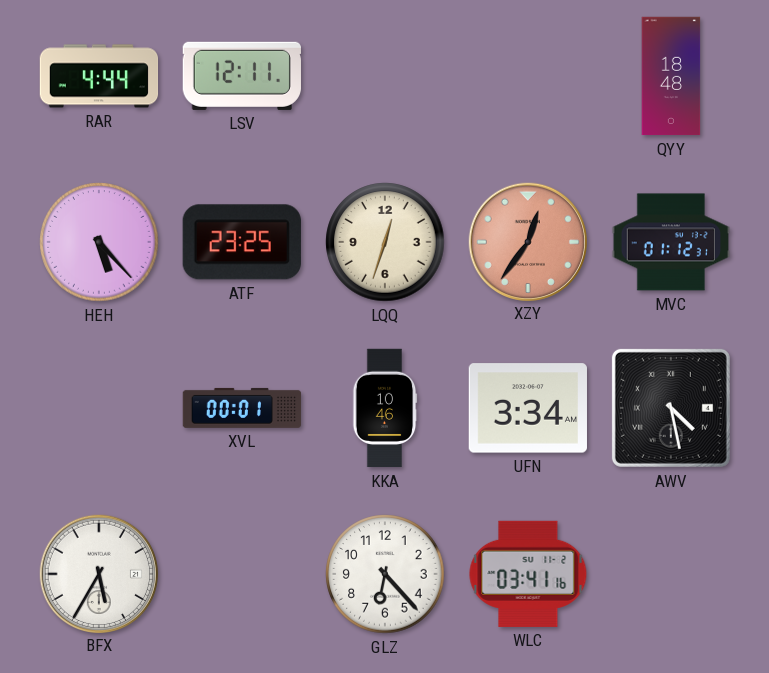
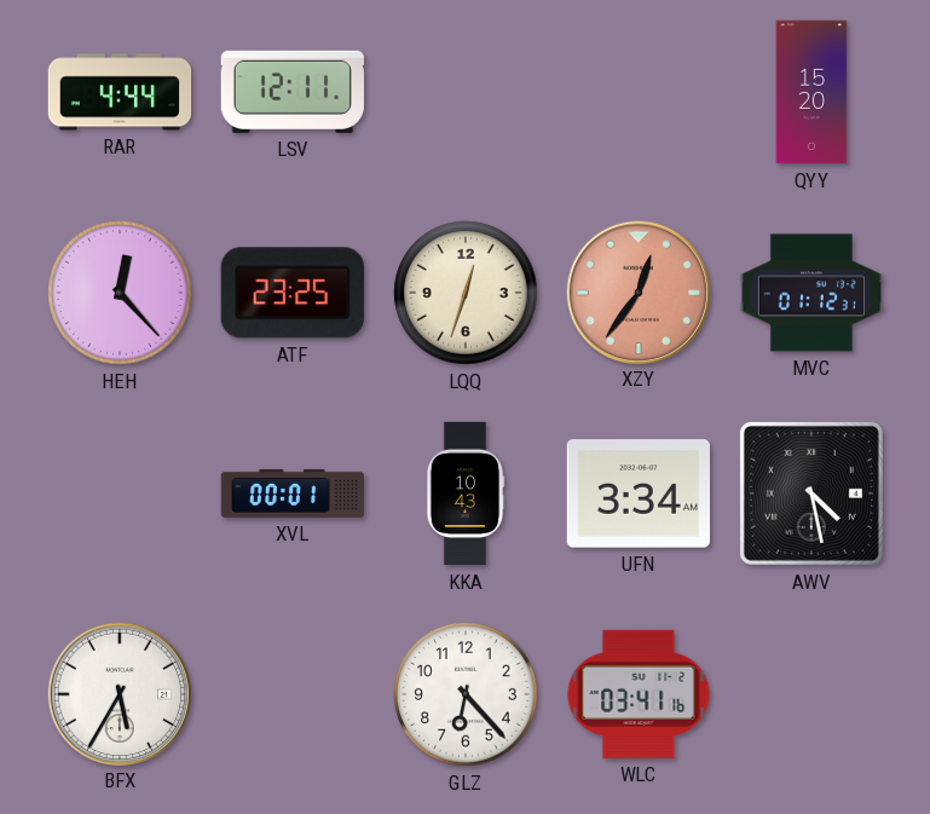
QYY: 18:48 -> 15:20
HEH: 5:23 -> 12:23
KKA: 10:46 -> 10:43
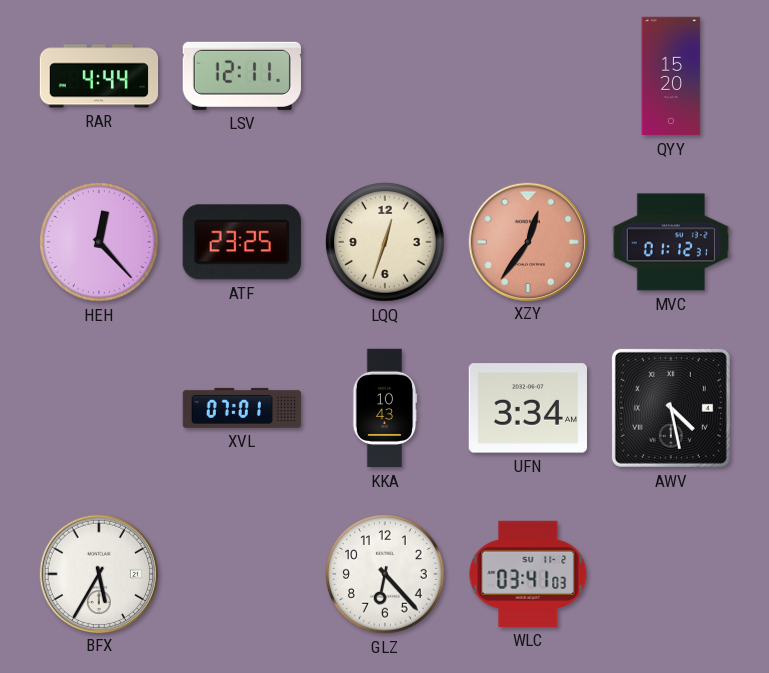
XVL: 00:01 -> 07:01
WLC: 03:41:16 -> 03:41:03
